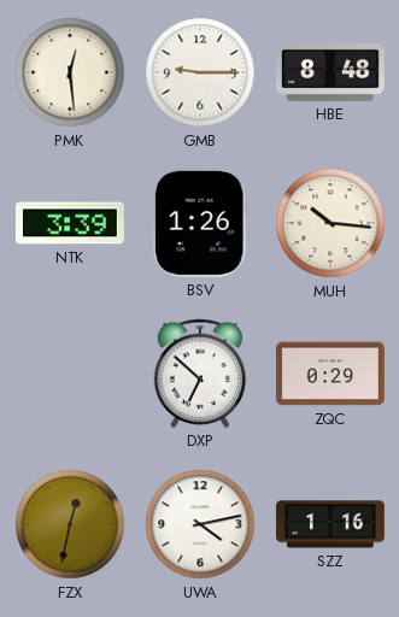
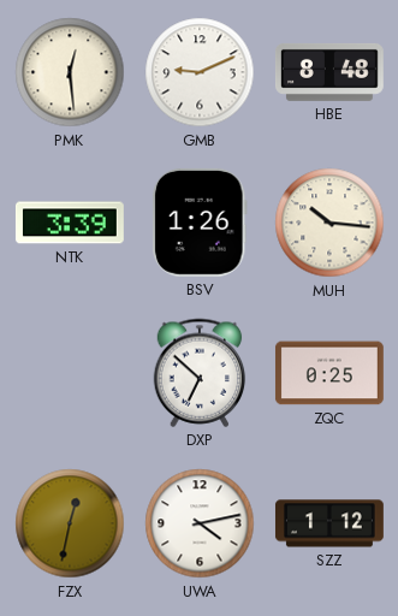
GMB: 9:15 -> 9:11
ZQC: 0:29 -> 0:25
SZZ: 1:16 -> 1:12
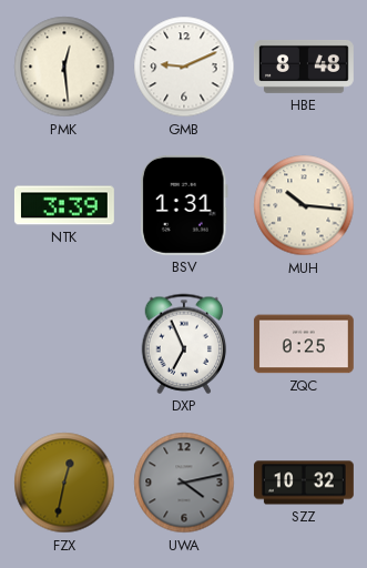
BSV: 1:26 -> 1:31
DXP: 6:52 -> 6:56
UWA dial: white -> grey
SZZ: 1:12 -> 10:32
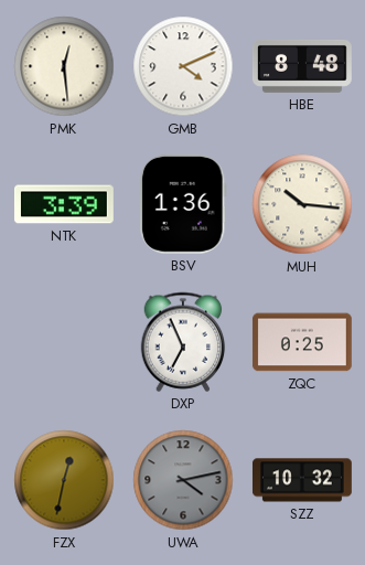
GMB: 9:11 -> 4:11
BSV: 1:31 -> 1:36
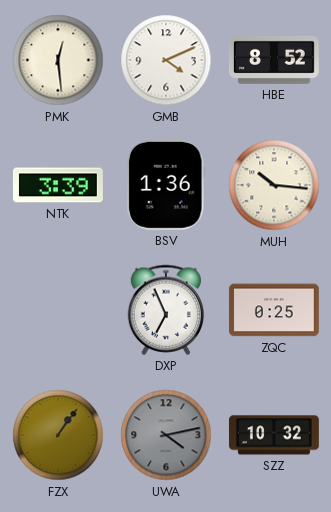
HBE: 8:48 -> 8:52
FZX: 12:32 -> 1:06
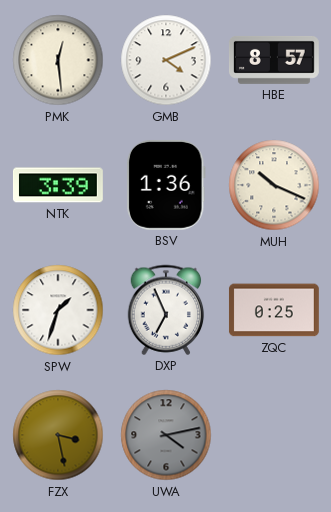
HBE: 8:52 -> 8:57
MUH: 10:16 -> 10:19
SPW: none -> 1:33
FZX: 1:06 -> 3:28
SZZ: 10:32 -> none
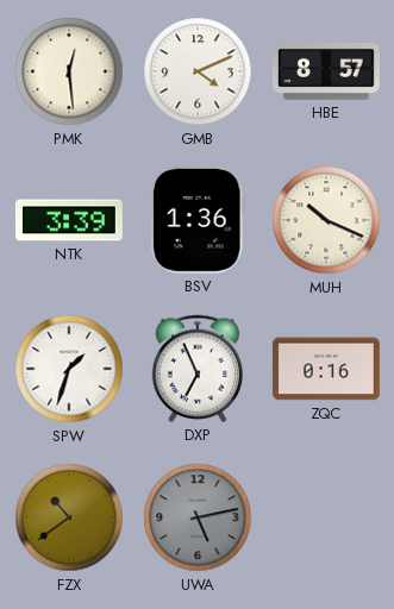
ZQC: 0:25 -> 0:16
FZX: 3:28 -> 10:39
UWA: 4:13 -> 5:13
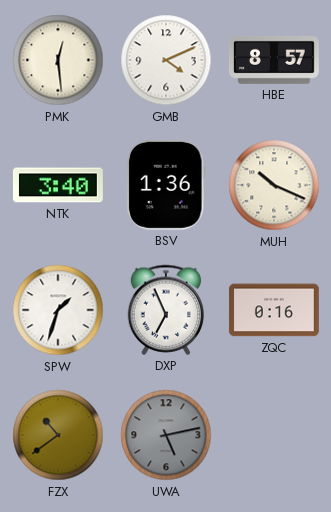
NTK: 3:39 -> 3:40
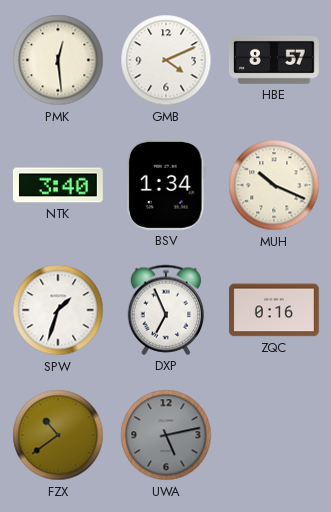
BSV: 1:36 -> 1:34
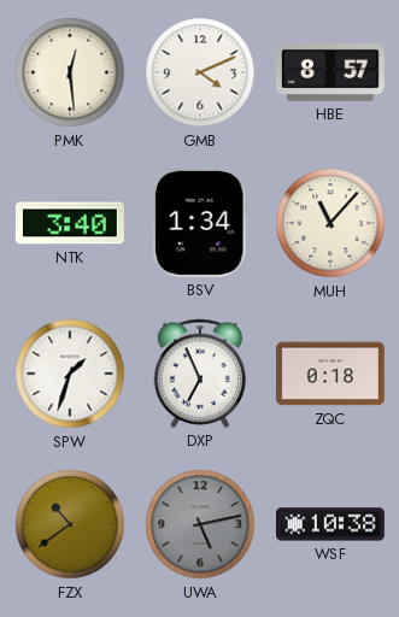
MUH: 10:19 -> 11:07
ZQC: 0:16 -> 0:18
WSF: none -> 10:38
